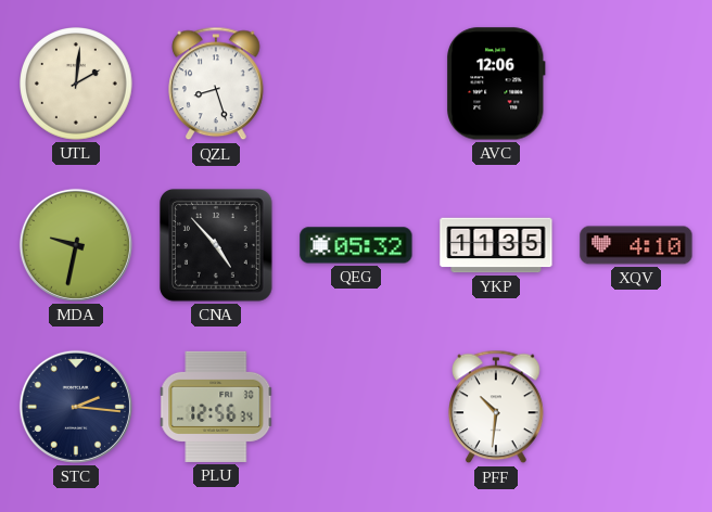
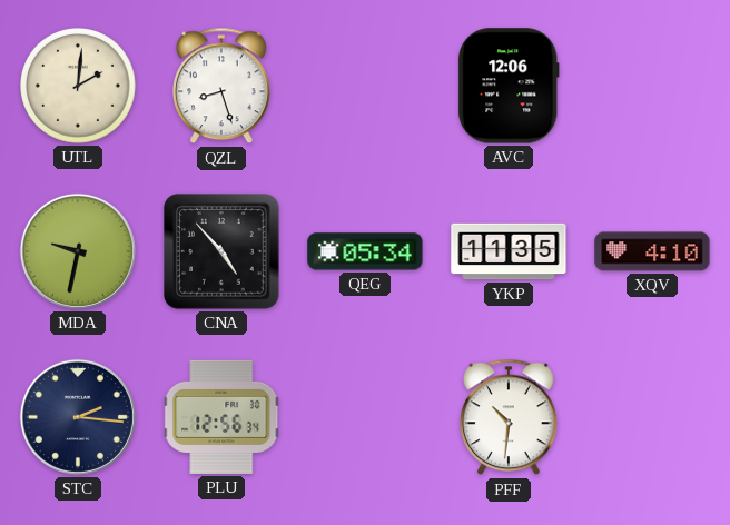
QEG: 05:32 -> 05:34
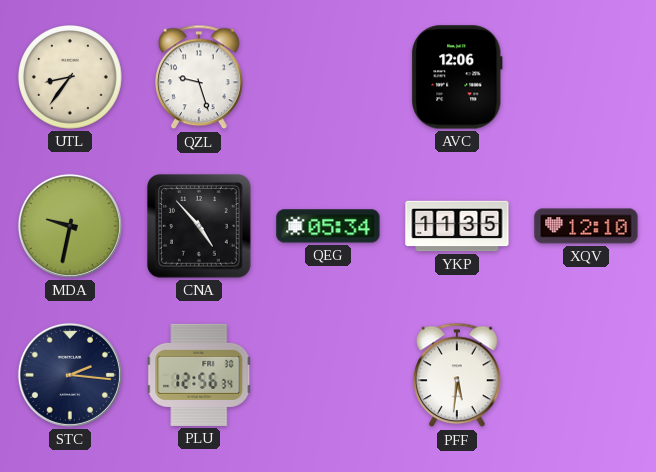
UTL: 2:01 -> 8:36
QZL: 8:27 -> 9:27
XQV: 4:10 -> 12:10
PFF: 10:31 -> 5:31
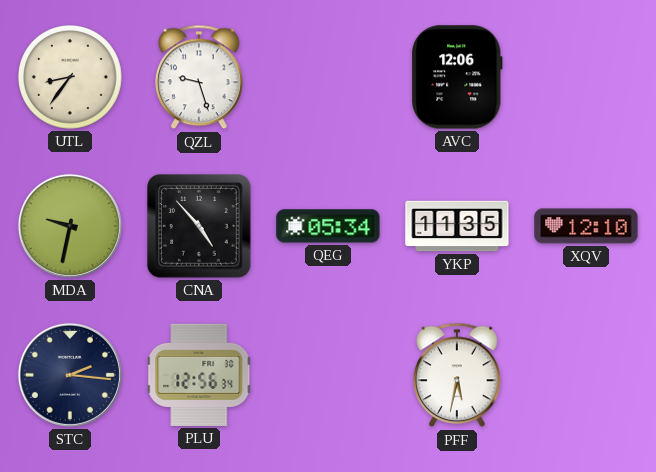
PFF: 5:31 -> 5:32
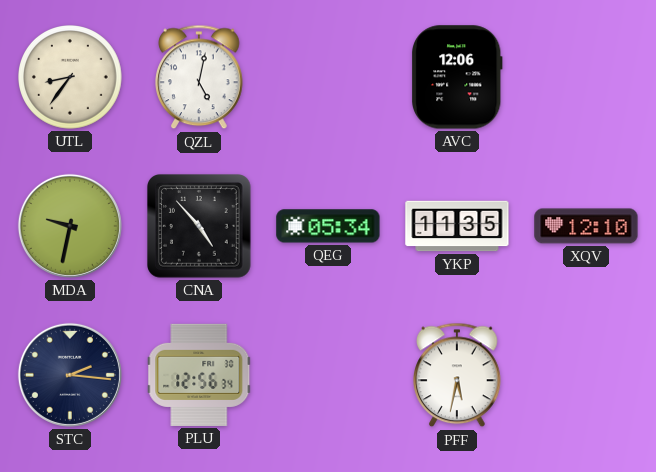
QZL: 9:27 -> 5:02
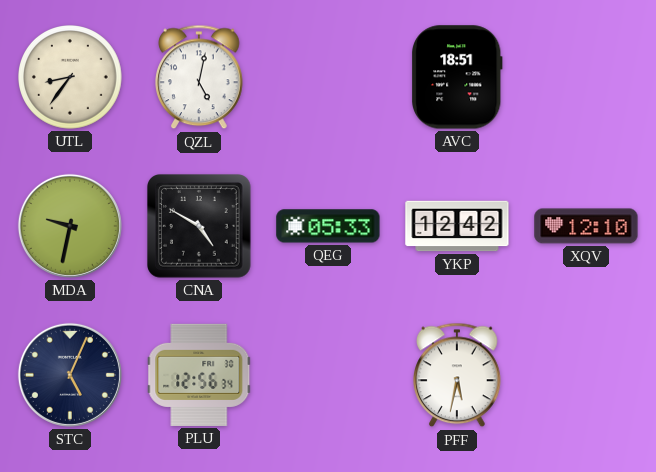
AVC: 12:06 -> 18:51
CNA: 4:53 -> 4:50
QEG: 05:34 -> 05:33
YKP: 11:35 -> 12:42
STC: 2:16 -> 5:04
